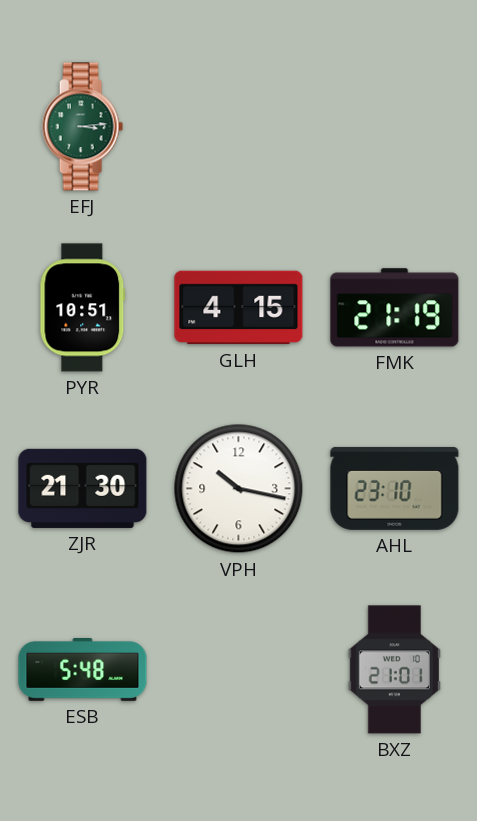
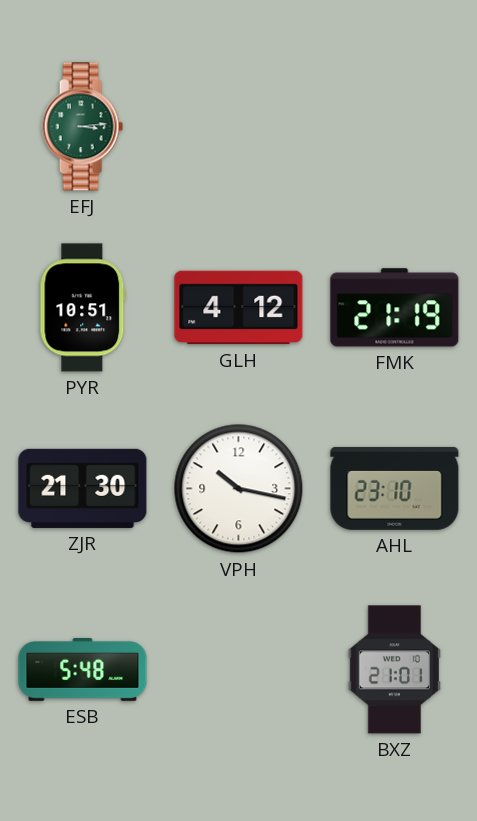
GLH: 4:15 -> 4:12
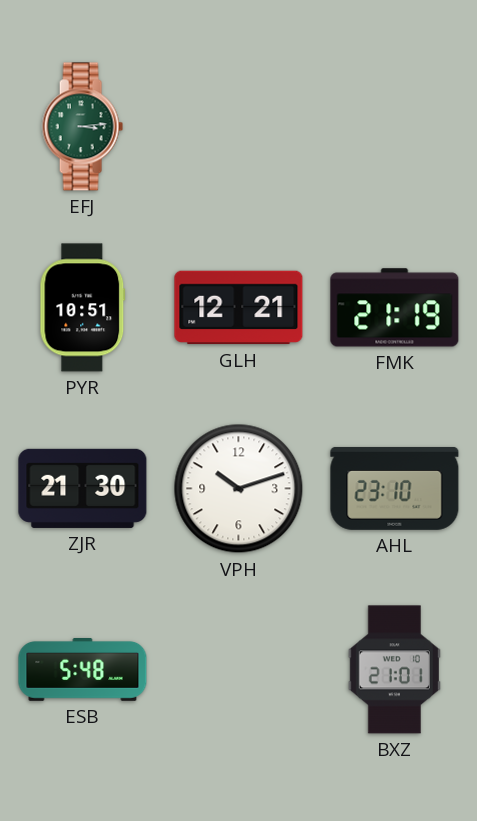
GLH: 4:12 -> 12:21
VPH: 10:17 -> 10:12
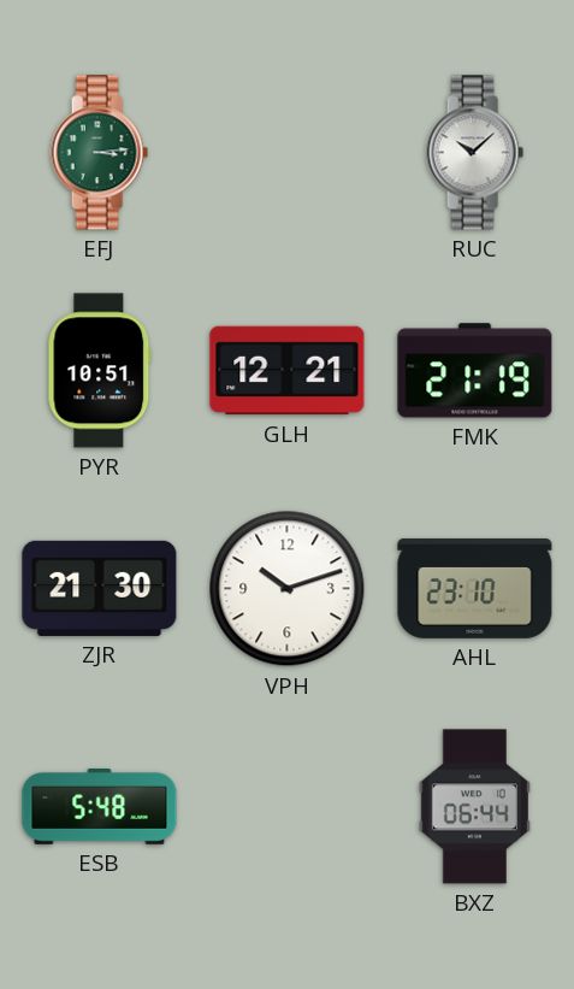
RUC: none -> 10:08
BXZ: 21:01 -> 06:44
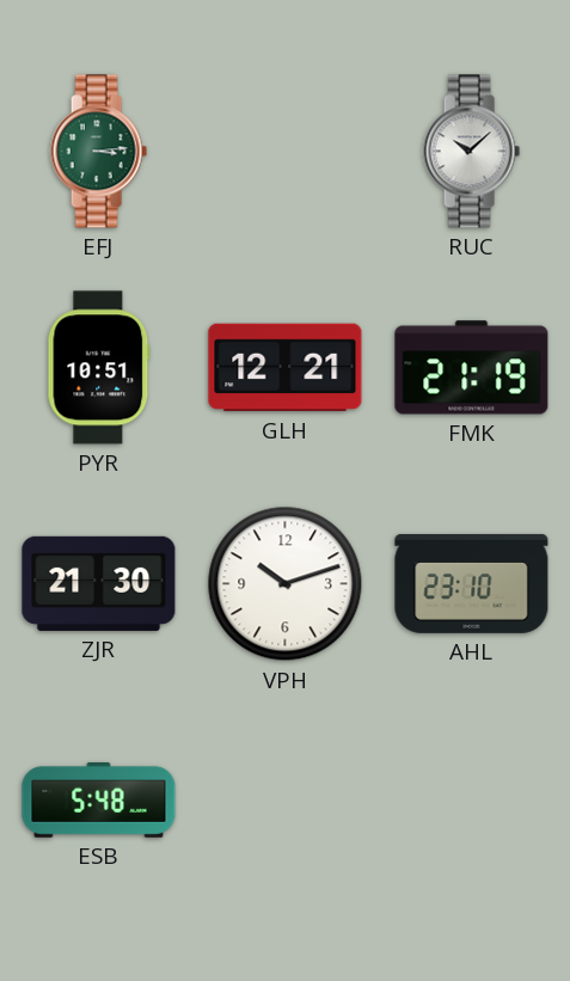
BXZ: 06:44 -> none
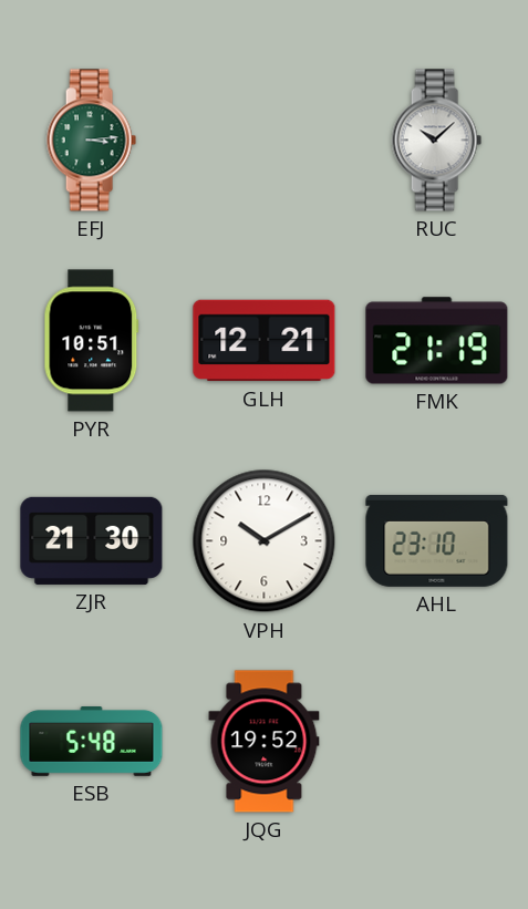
VPH: 10:12 -> 10:10
JQG: none -> 19:52
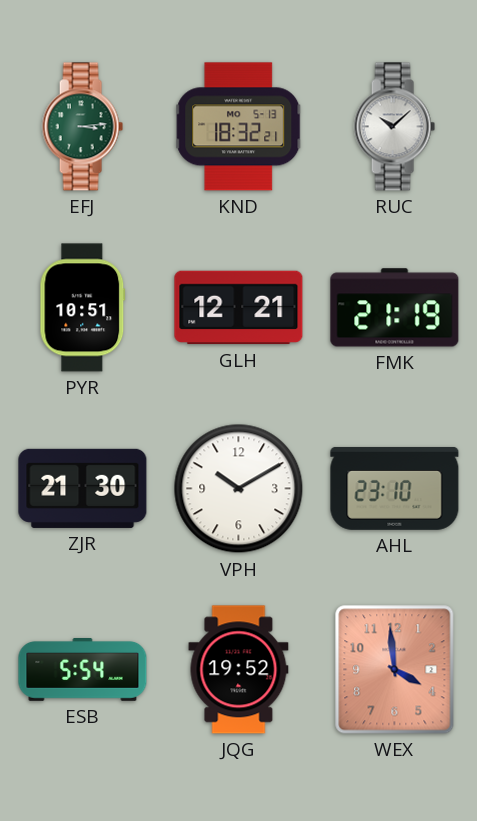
KND: none -> 18:32
ESB: 5:48 -> 5:54
WEX: none -> 3:59
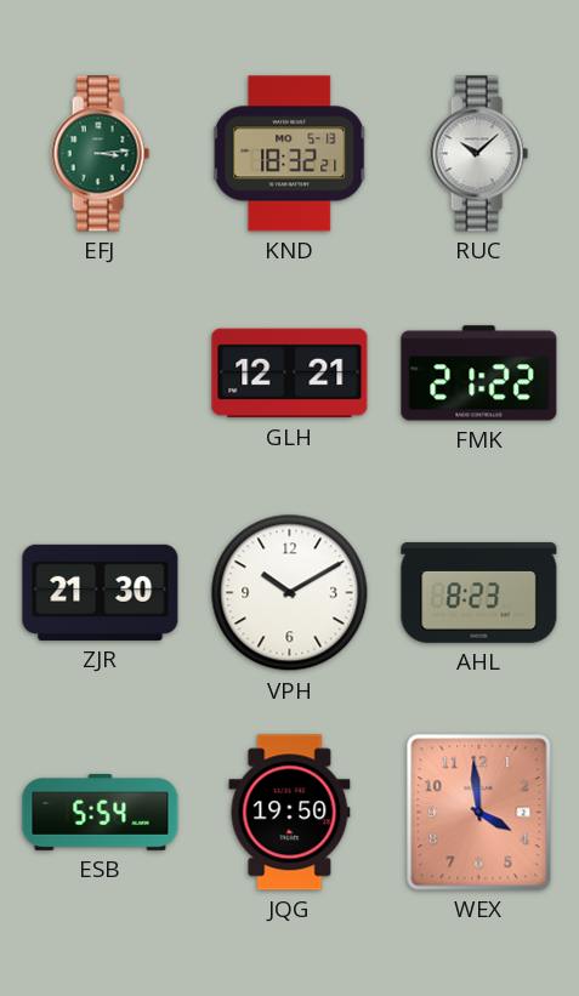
PYR: 10:51 -> none
FMK: 21:19 -> 21:22
AHL: 23:10 -> 8:23
JQG: 19:52 -> 19:50
